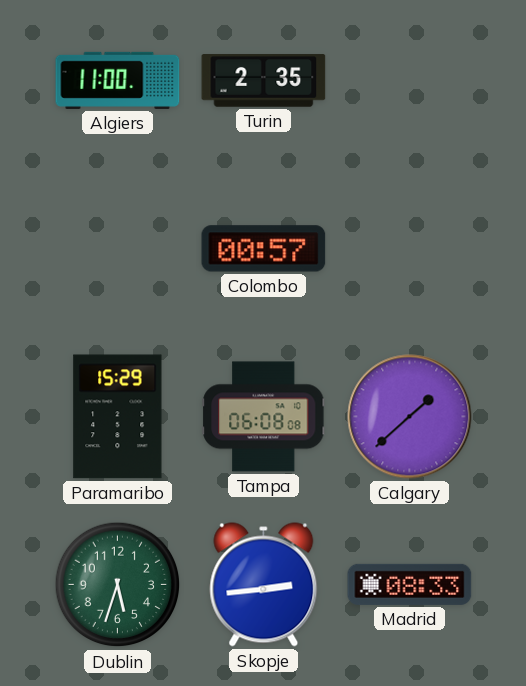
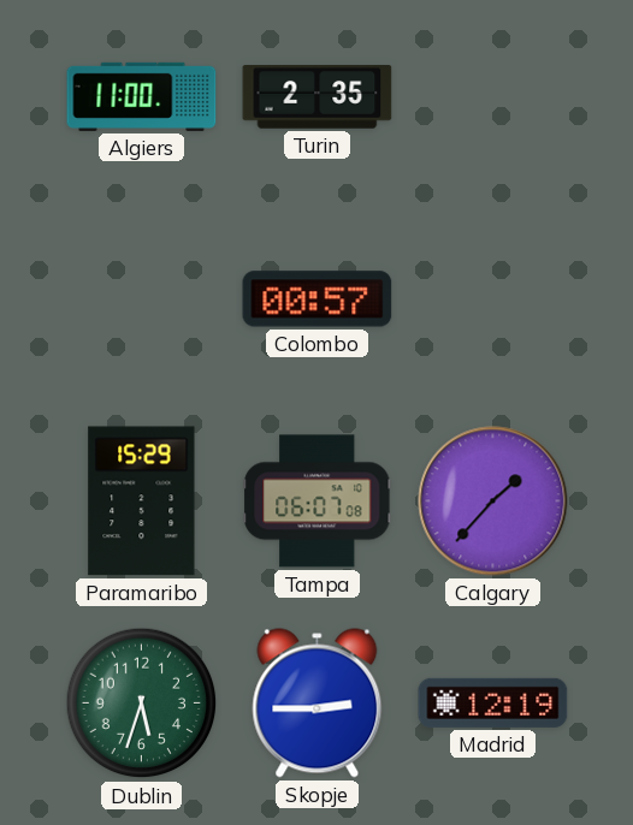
Tampa: 06:08 -> 06:07
Calgary: 1:38 -> 1:37
Skopje: 2:44 -> 2:45
Madrid: 08:33 -> 12:19
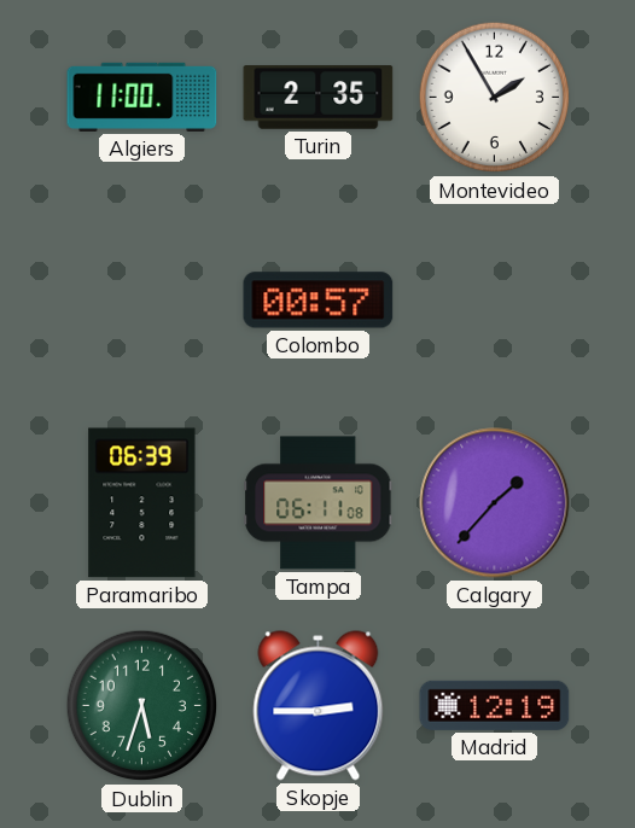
Montevideo: none -> 1:55
Paramaribo: 15:29 -> 06:39
Tampa: 06:07 -> 06:11
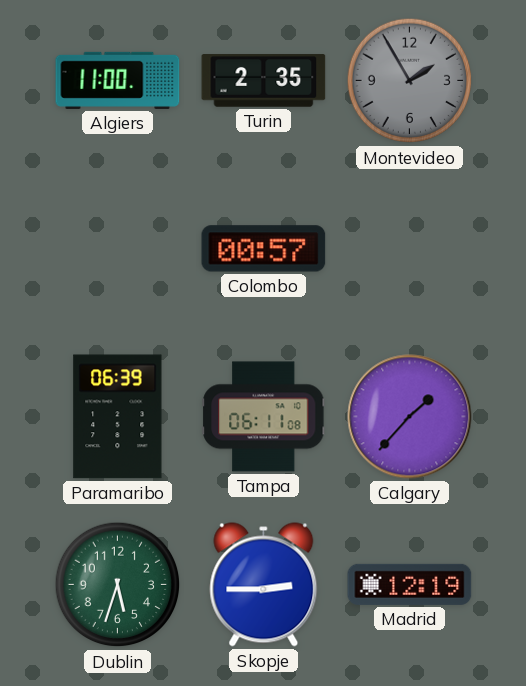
Montevideo dial: white -> grey
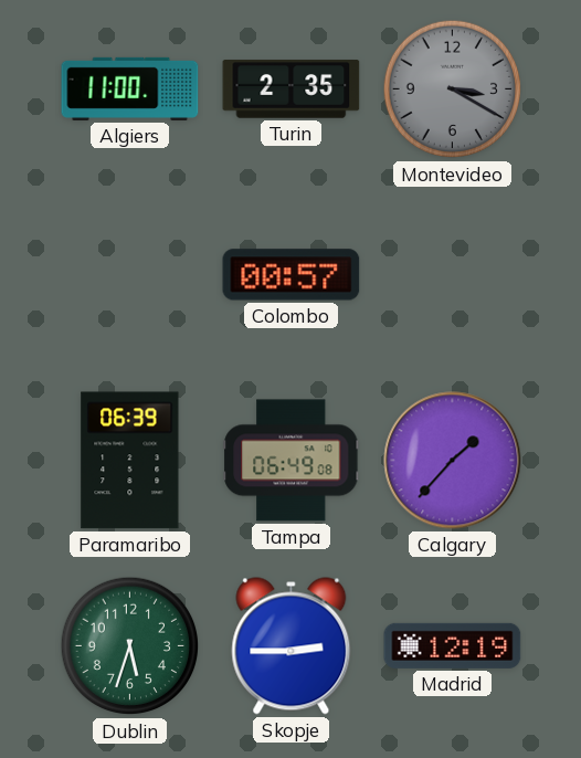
Montevideo: 1:55 -> 3:20
Tampa: 06:11 -> 06:49
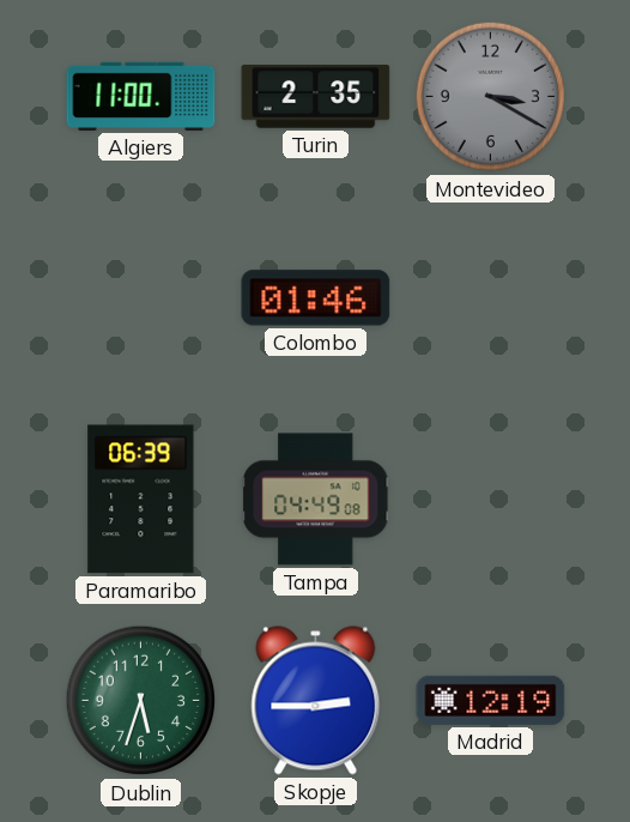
Colombo: 00:57 -> 01:46
Tampa: 06:49 -> 04:49
Calgary: 1:37 -> none
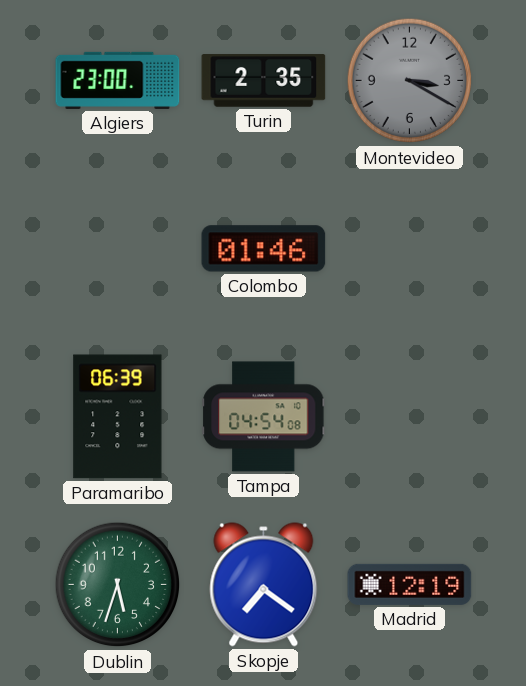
Algiers: 11:00 -> 23:00
Tampa: 04:49 -> 04:54
Skopje: 2:45 -> 7:21
